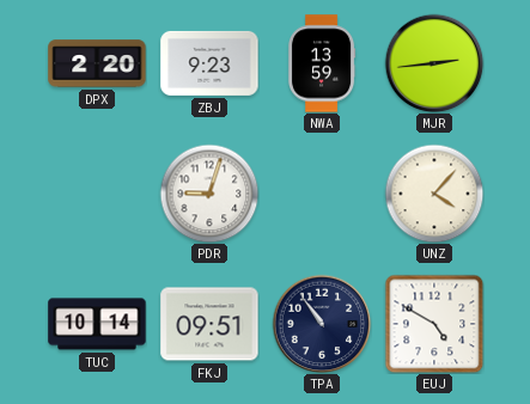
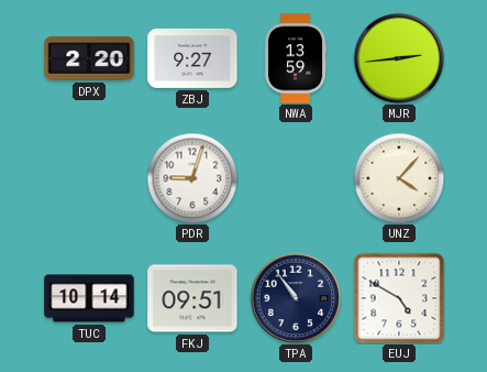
ZBJ: 9:23 -> 9:27
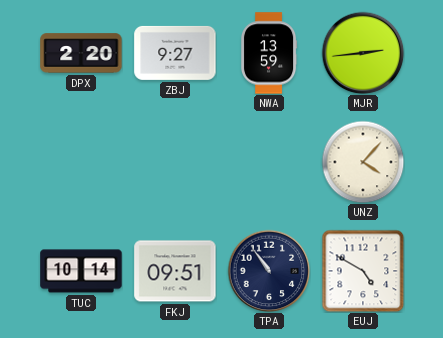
PDR: 9:03 -> none
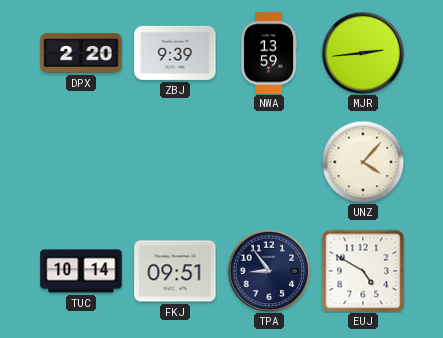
ZBJ: 9:27 -> 9:39
TPA: 10:54 -> 8:54
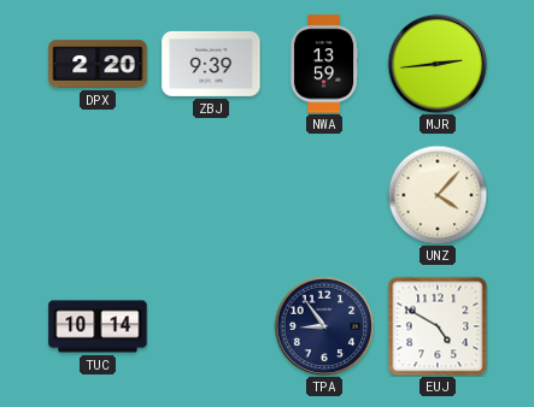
FKJ: 09:51 -> none
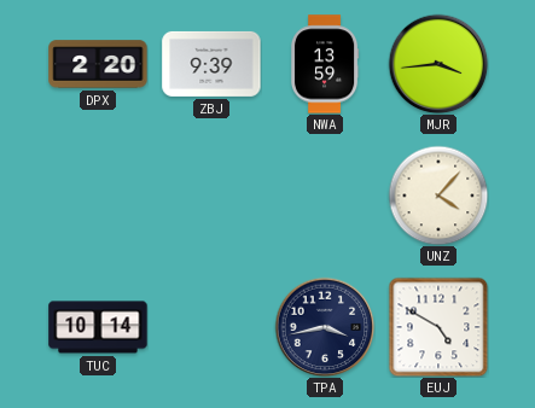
MJR: 2:44 -> 3:44
TPA: 8:54 -> 3:43
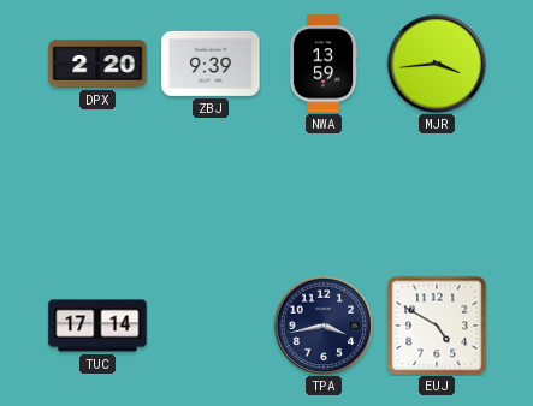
UNZ: 4:07 -> none
TUC: 10:14 -> 17:14
